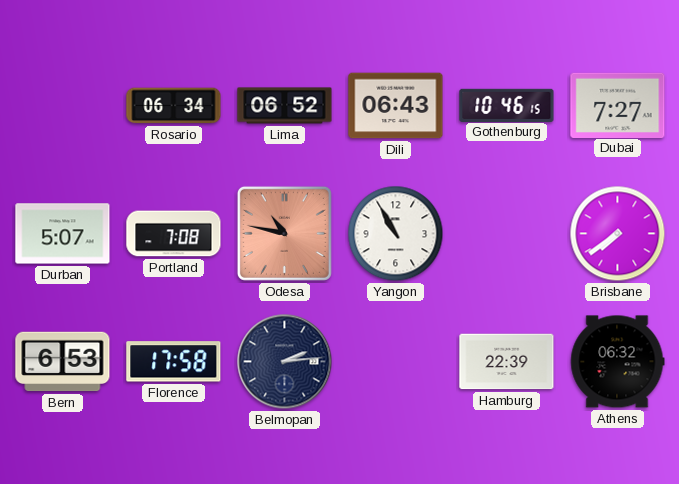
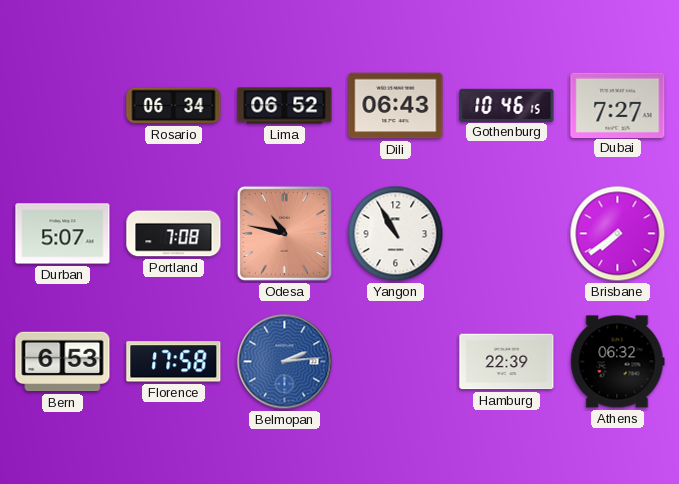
Belmopan dial: navy -> blue
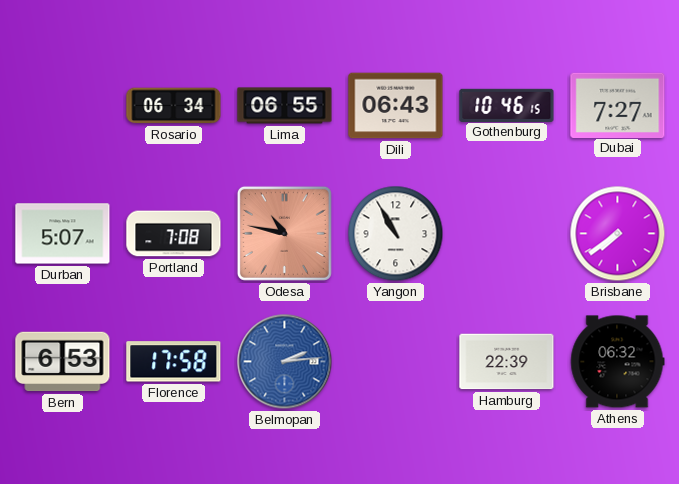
Lima: 06:52 -> 06:55
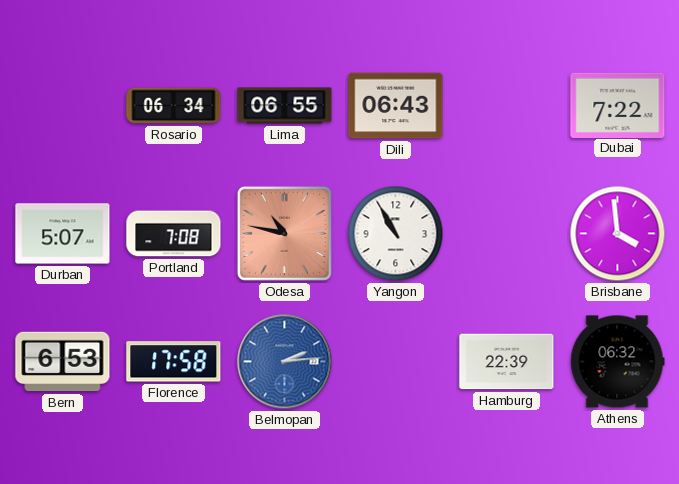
Gothenburg: 10:46 -> none
Dubai: 7:27 -> 7:22
Brisbane: 7:39 -> 3:59
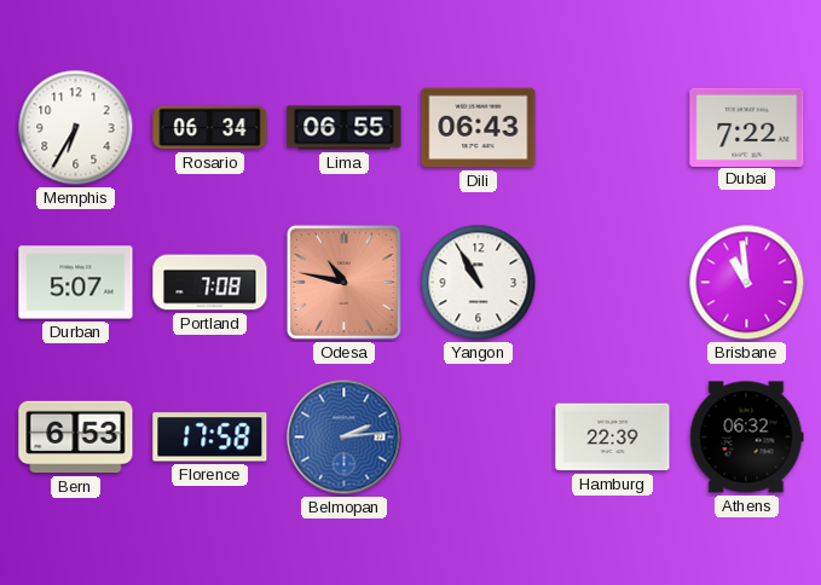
Memphis: none -> 6:35
Brisbane: 3:59 -> 10:59
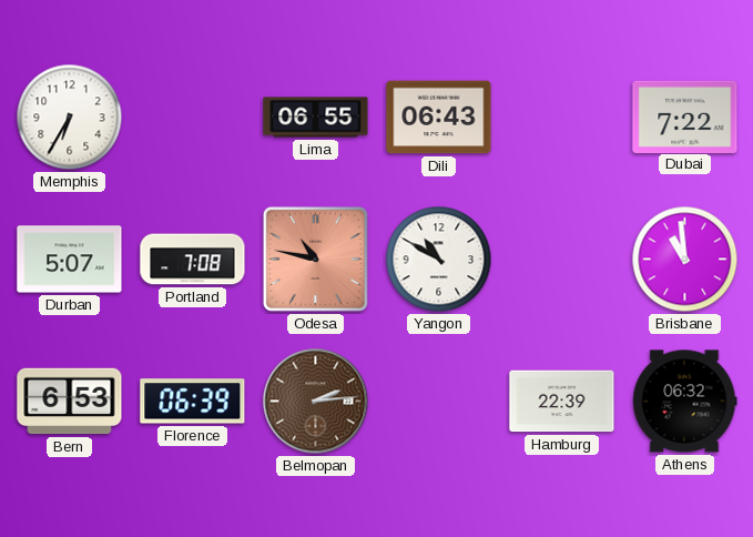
Rosario: 06:34 -> none
Yangon: 10:55 -> 10:50
Florence: 17:58 -> 06:39
Belmopan dial: blue -> brown
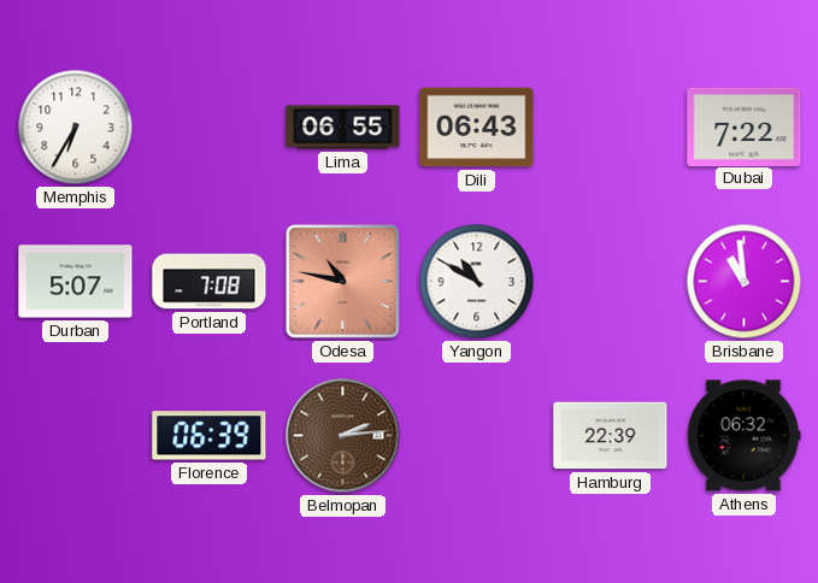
Bern: 6:53 -> none
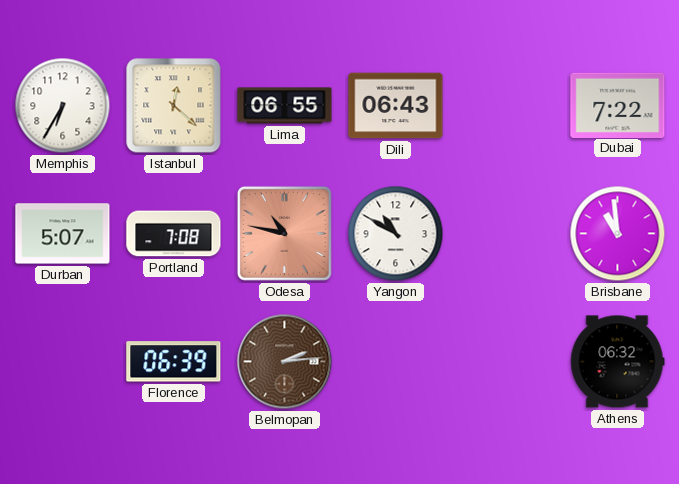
Istanbul: none -> 12:22
Hamburg: 22:39 -> none
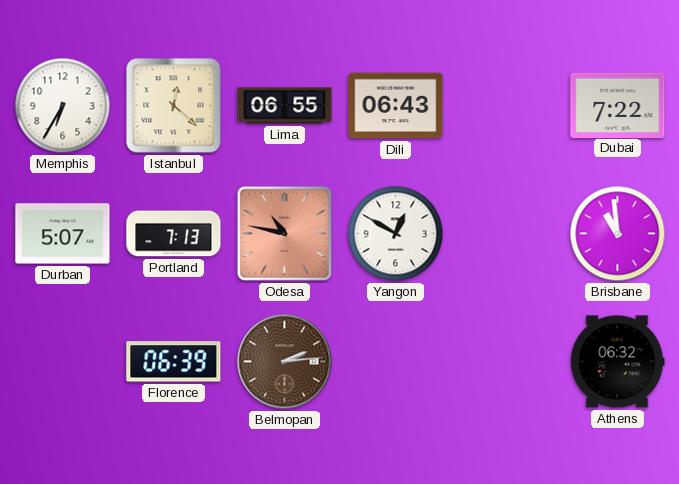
Portland: 7:08 -> 7:13
Yangon: 10:50 -> 12:50
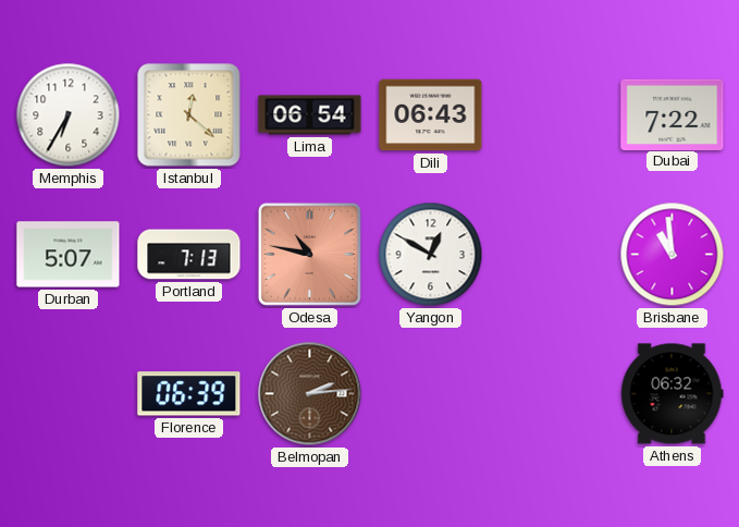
Lima: 06:55 -> 06:54
